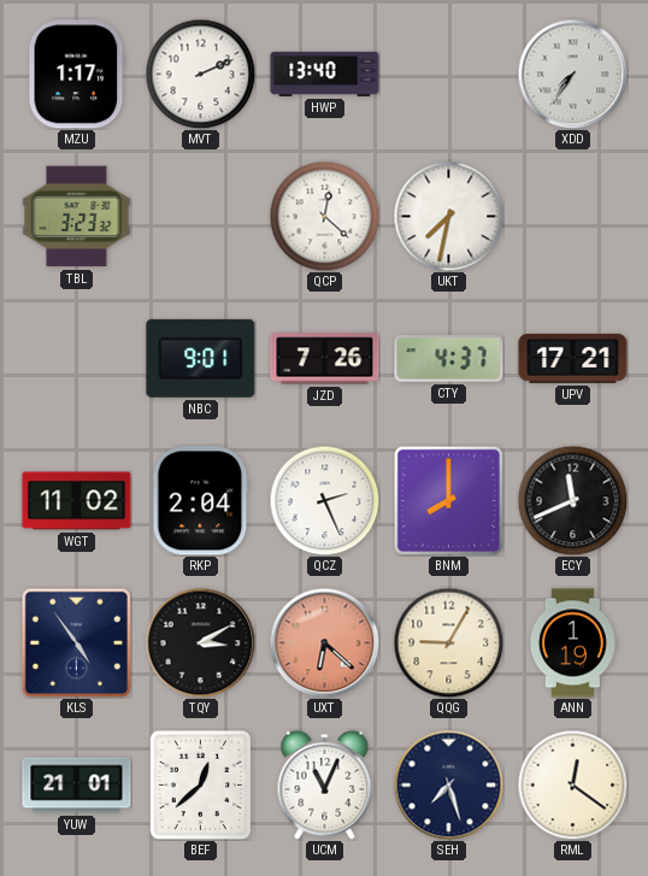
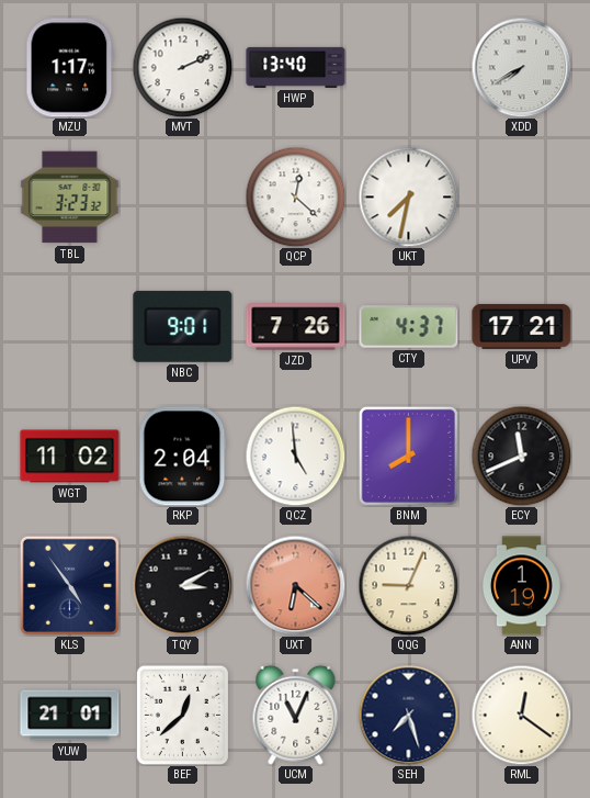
XDD: 7:36 -> 7:40
QCZ: 2:26 -> 4:59
QQG: 9:05 -> 9:04
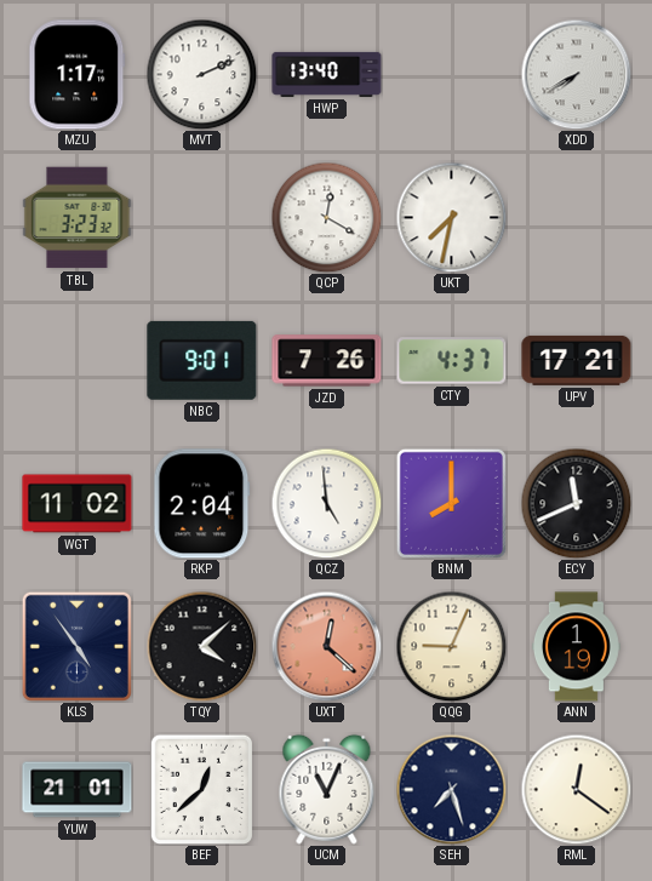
QCP: 12:22 -> 12:20
TQY: 3:10 -> 4:08
UXT: 6:22 -> 12:22
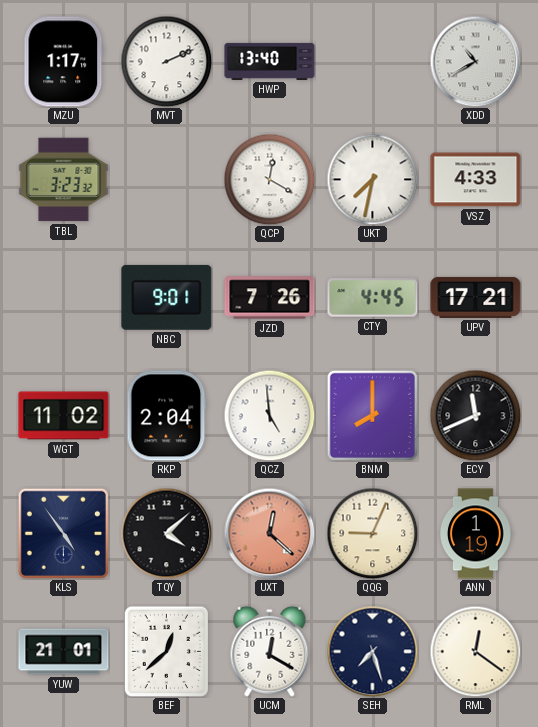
XDD: 7:40 -> 10:40
VSZ: none -> 4:33
CTY: 4:37 -> 4:45
UCM: 11:04 -> 12:20
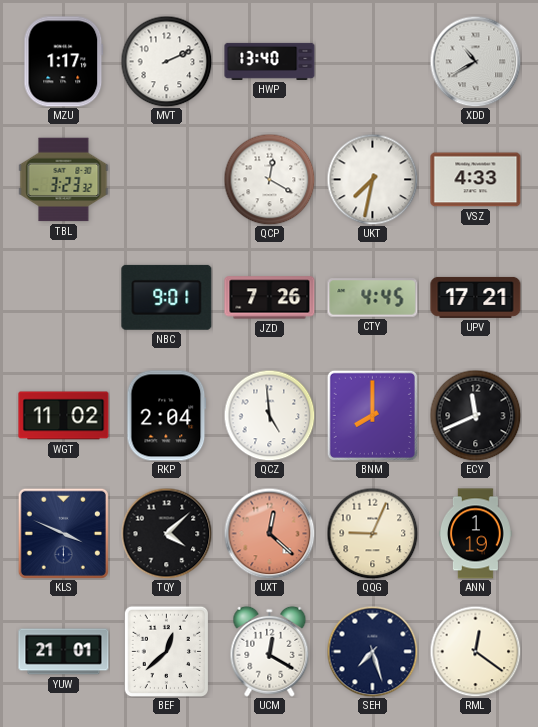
KLS: 4:54 -> 3:49
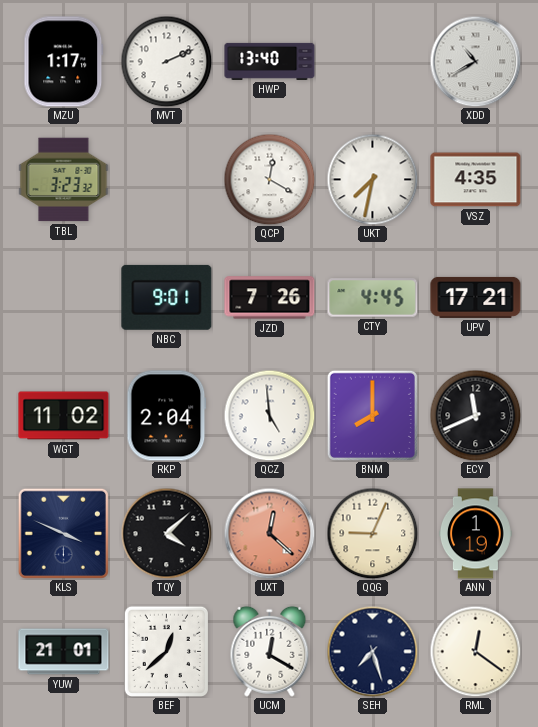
VSZ: 4:33 -> 4:35
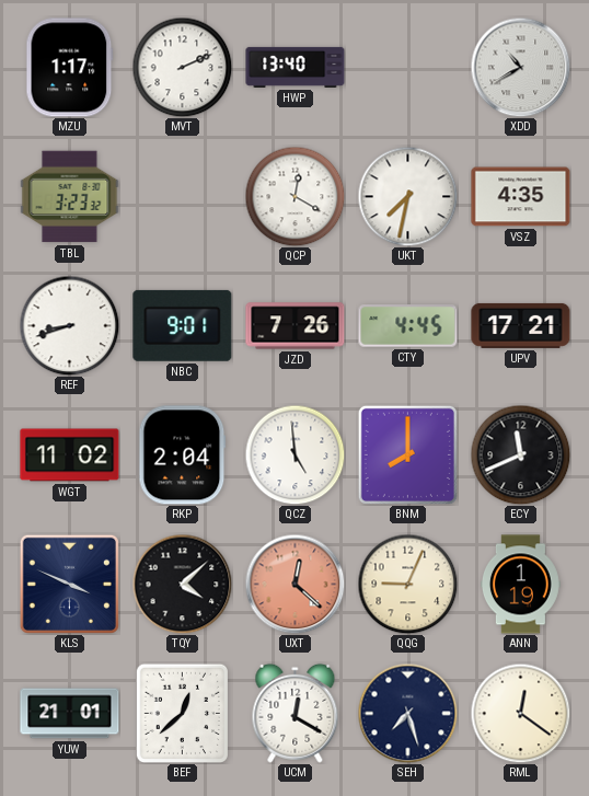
REF: none -> 8:42
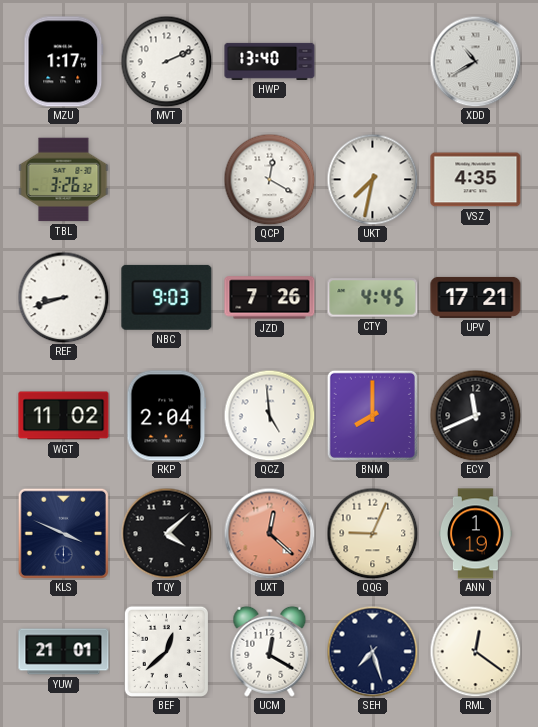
TBL: 3:23 -> 3:26
NBC: 9:01 -> 9:03
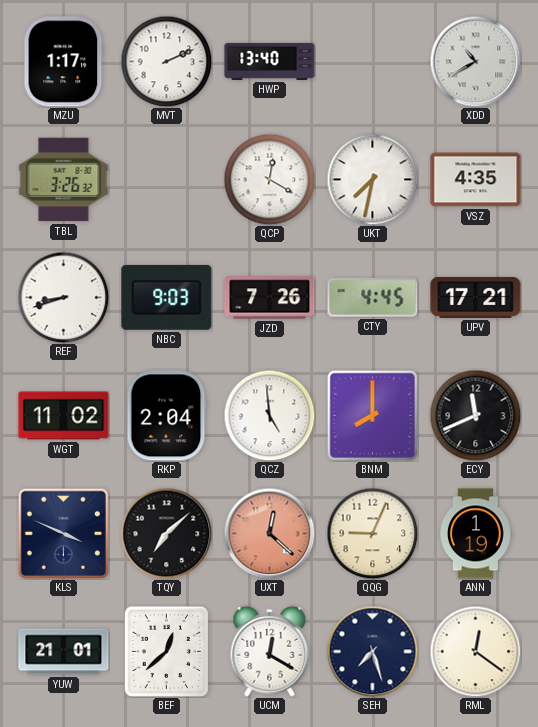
TQY: 4:08 -> 7:08
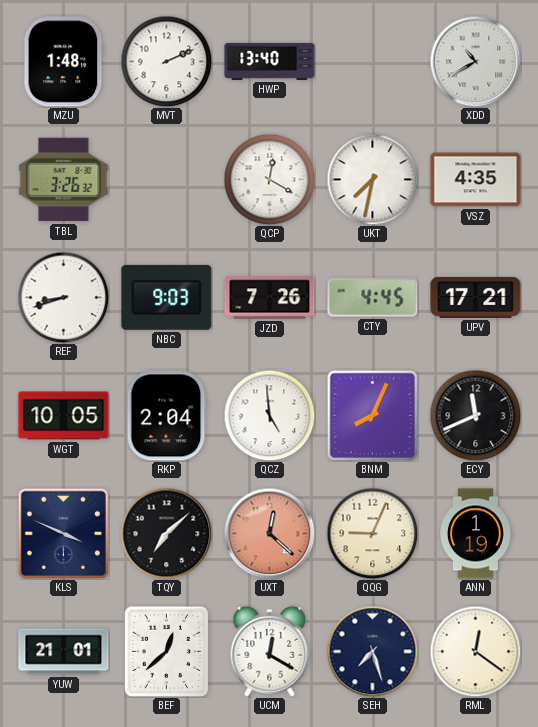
MZU: 1:17 -> 1:48
WGT: 11:02 -> 10:05
BNM: 8:00 -> 8:04
